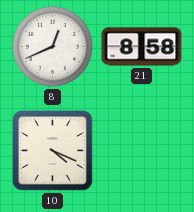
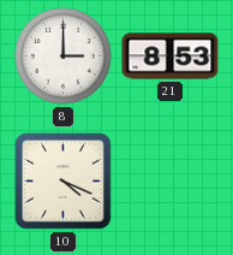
8: 12:41 -> 3:00
21: 8:58 -> 8:53
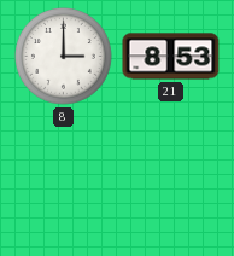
10: 4:19 -> none
